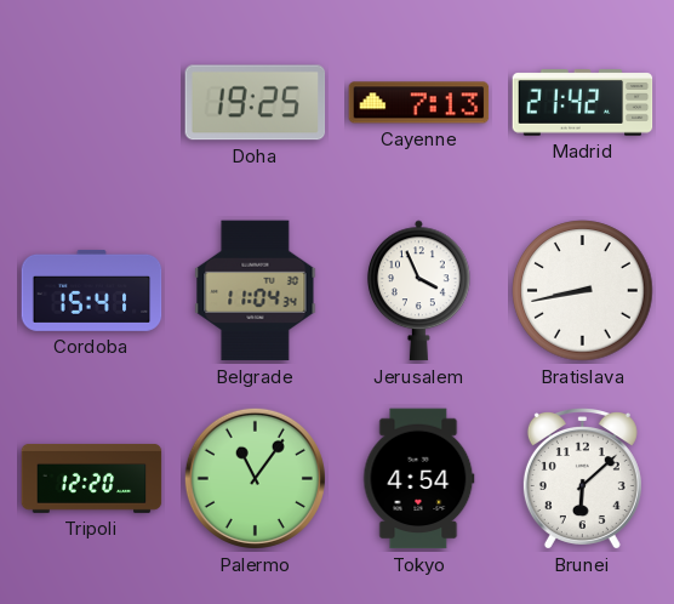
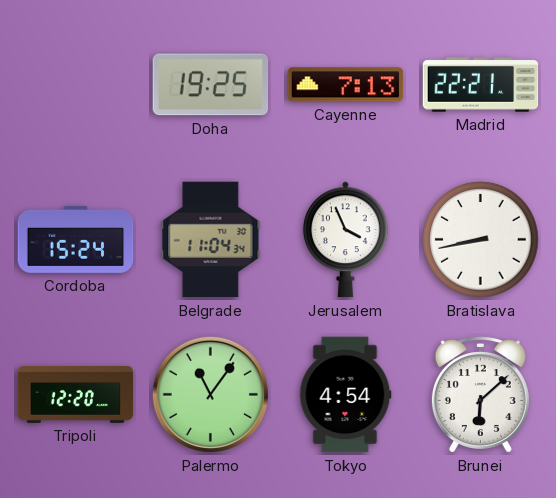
Madrid: 21:42 -> 22:21
Cordoba: 15:41 -> 15:24
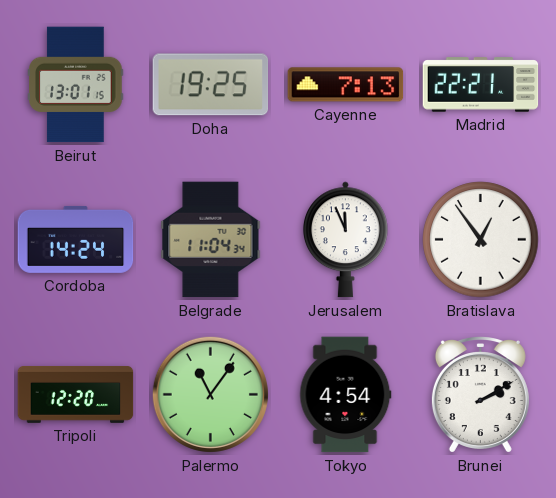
Beirut: none -> 13:01
Cordoba: 15:24 -> 14:24
Jerusalem: 3:56 -> 11:56
Bratislava: 8:43 -> 12:54
Brunei: 6:08 -> 2:10
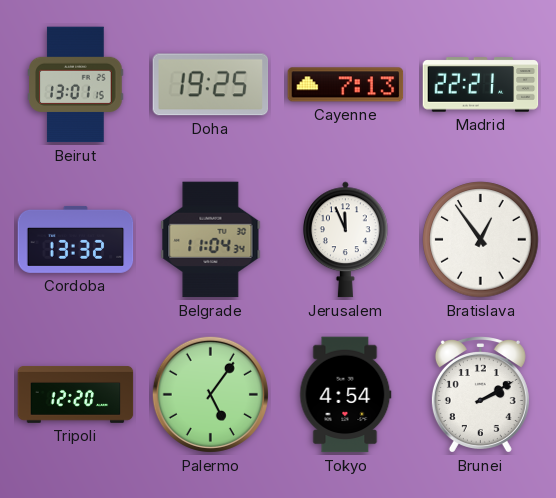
Cordoba: 14:24 -> 13:32
Palermo: 11:06 -> 5:06
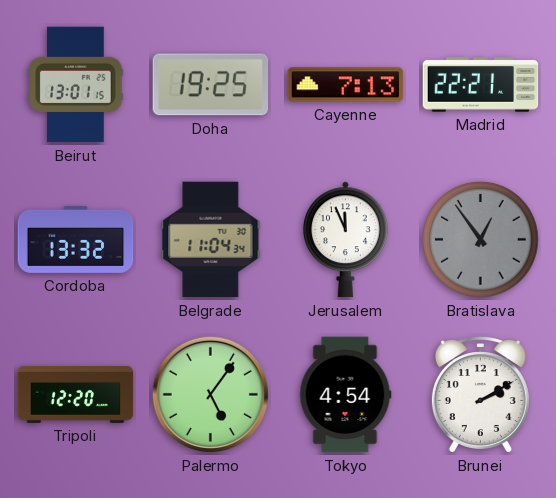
Bratislava dial: white -> grey
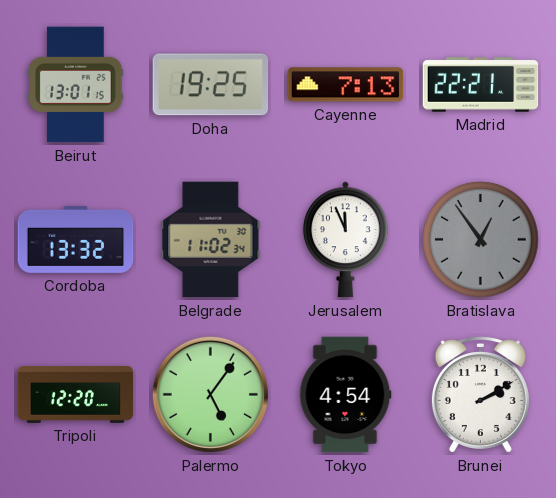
Belgrade: 11:04 -> 11:02
